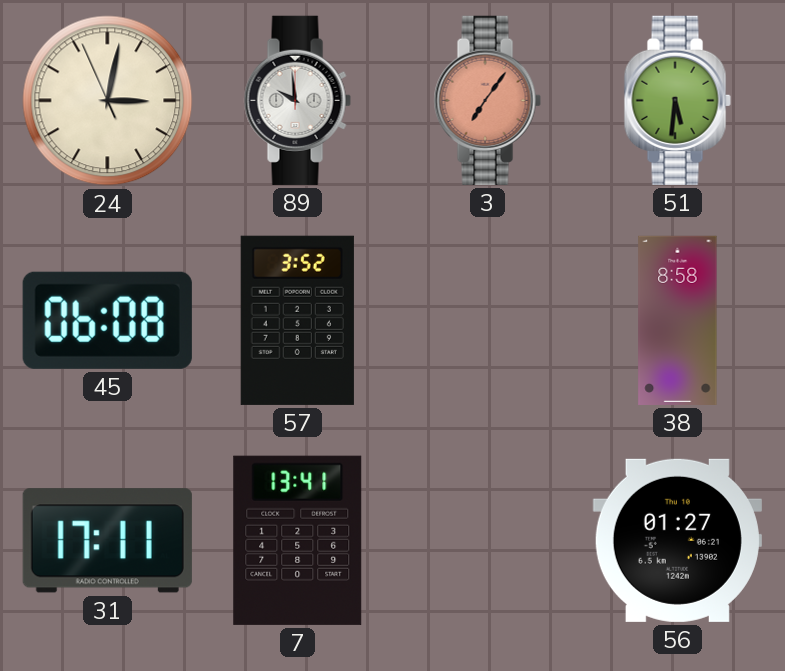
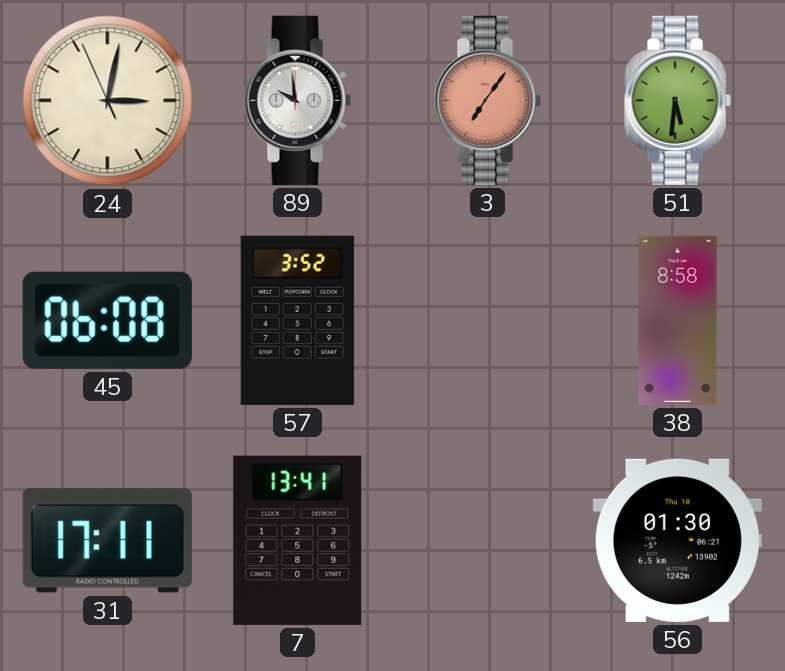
56: 01:27 -> 01:30
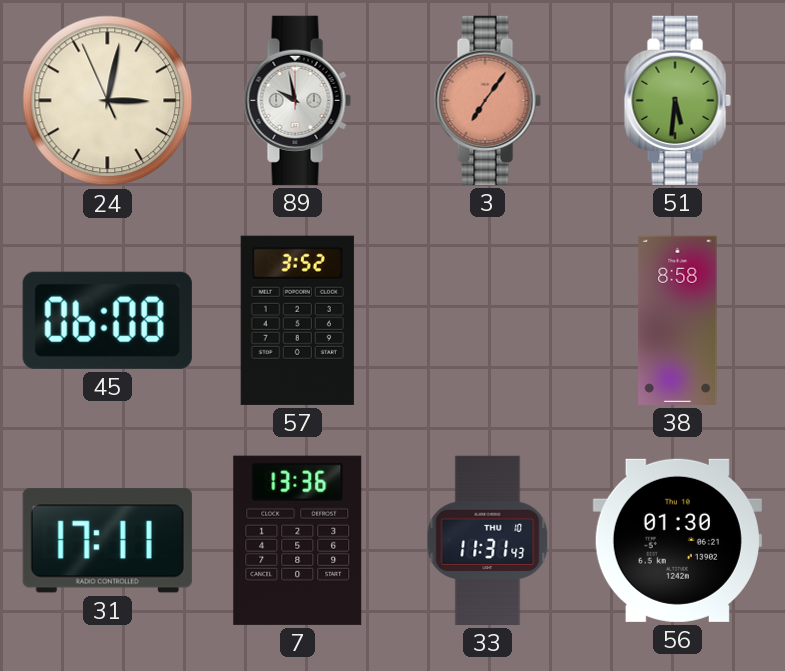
89: 9:59 -> 9:58
7: 13:41 -> 13:36
33: none -> 11:31
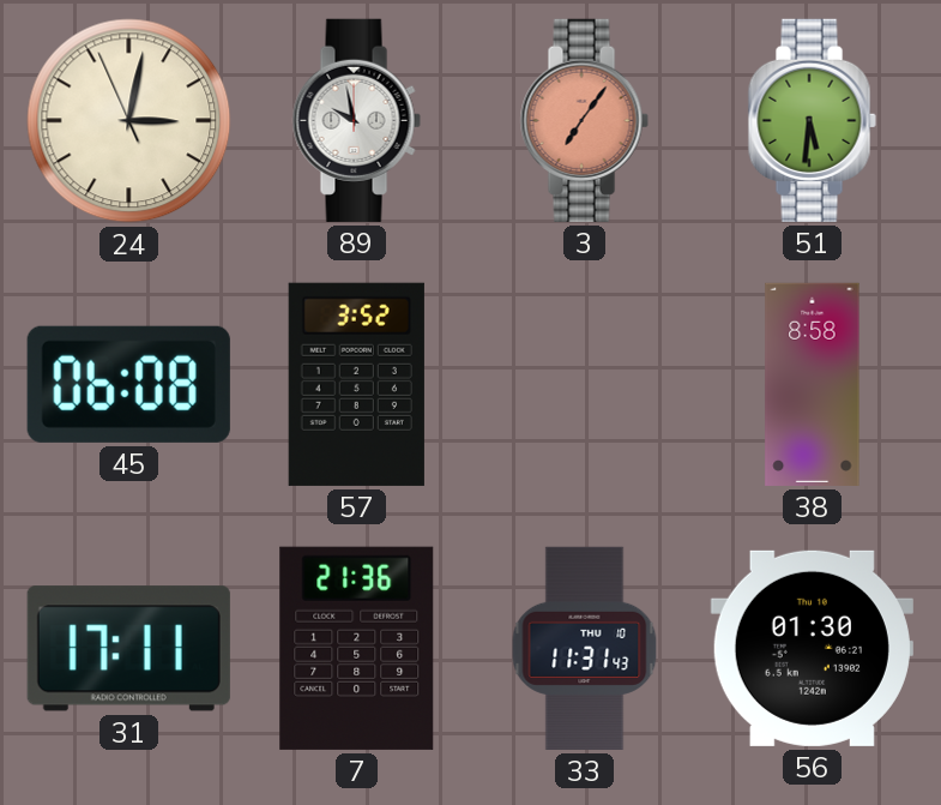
7: 13:36 -> 21:36
